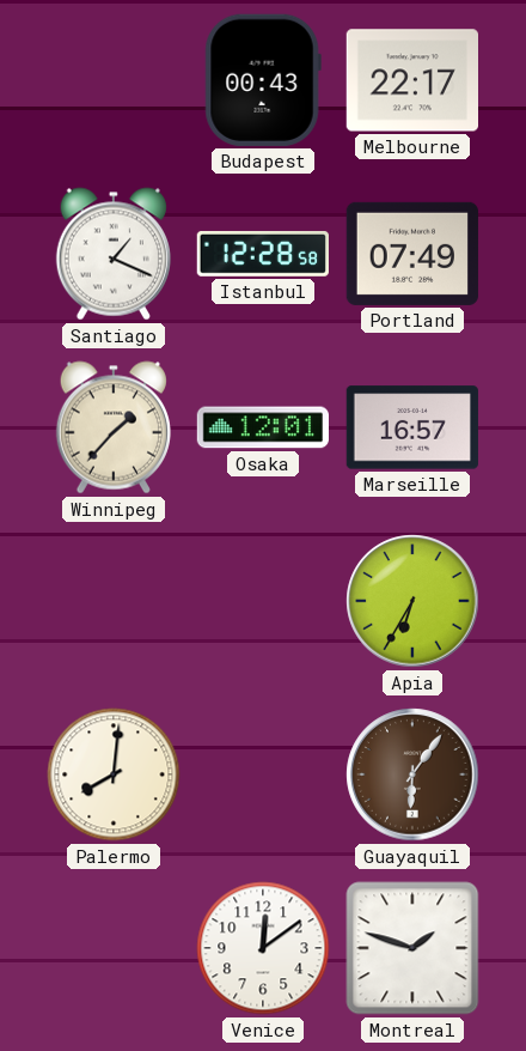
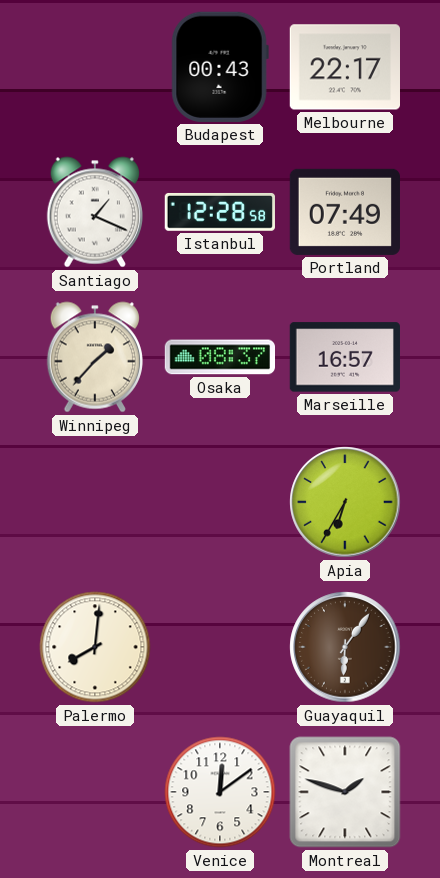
Osaka: 12:01 -> 08:37
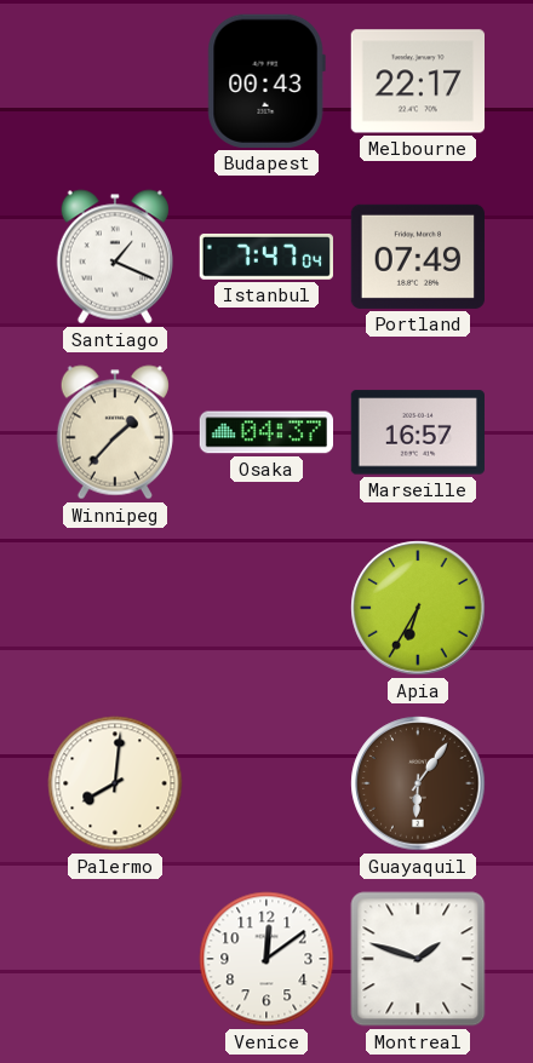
Istanbul: 12:28 -> 7:47
Osaka: 08:37 -> 04:37
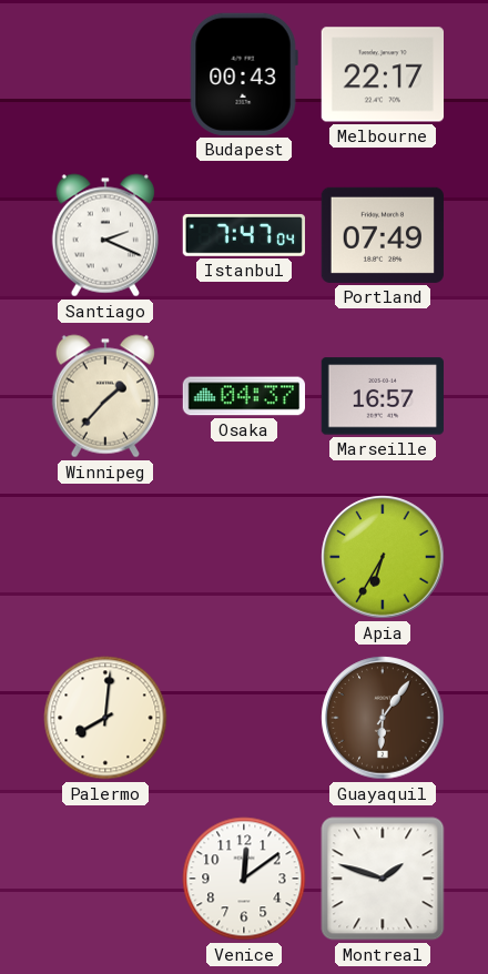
Santiago: 1:19 -> 2:19
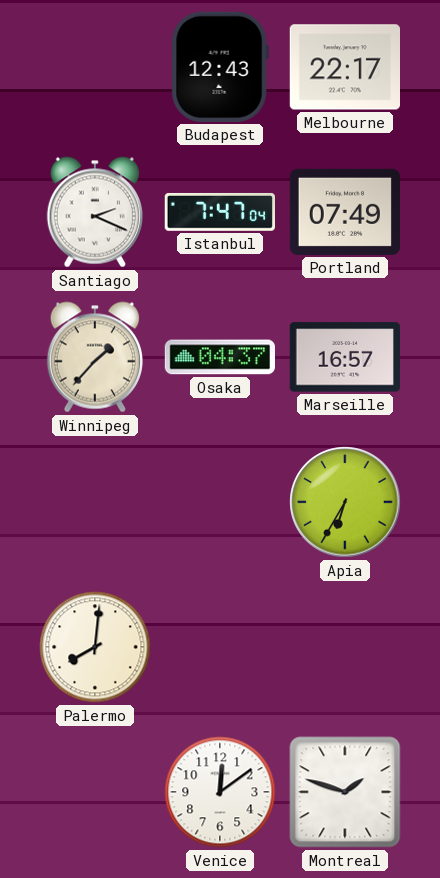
Budapest: 00:43 -> 12:43
Guayaquil: 6:06 -> none
